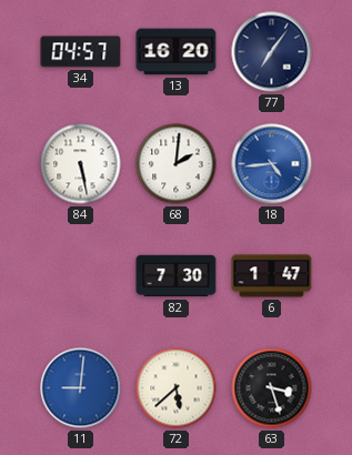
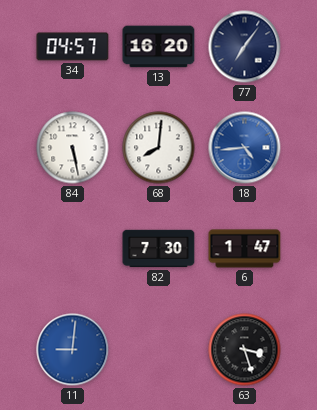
68: 2:01 -> 8:01
72: 5:38 -> none
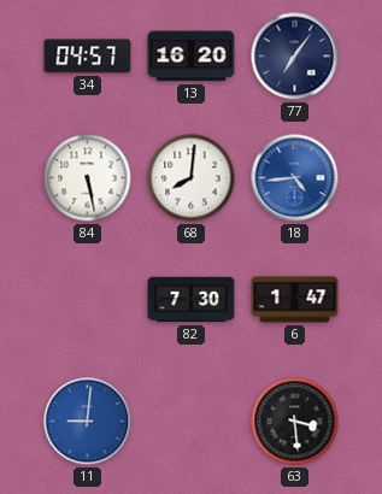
63: 3:27 -> 3:29
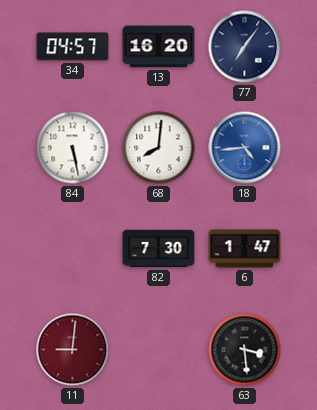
11 dial: blue -> burgundy
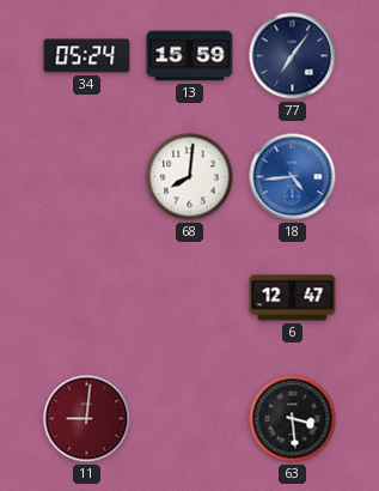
34: 04:57 -> 05:24
13: 16:20 -> 15:59
84: 5:28 -> none
82: 7:30 -> none
6: 1:47 -> 12:47
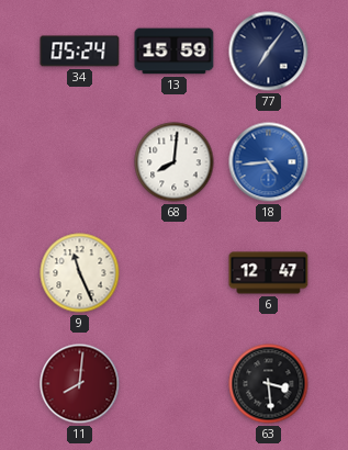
9: none -> 11:26
11: 9:01 -> 8:01
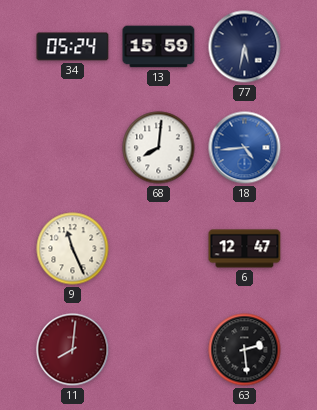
77: 7:06 -> 5:32
63: 3:29 -> 2:29
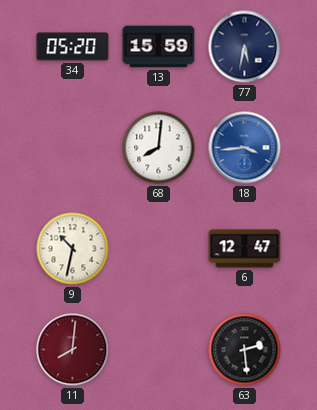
34: 05:24 -> 05:20
18: 4:44 -> 3:44
9: 11:26 -> 10:32
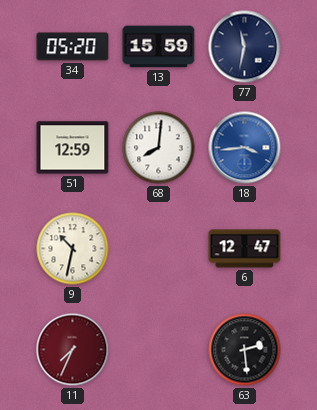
77: 5:32 -> 11:32
51: none -> 12:59
11: 8:01 -> 7:34
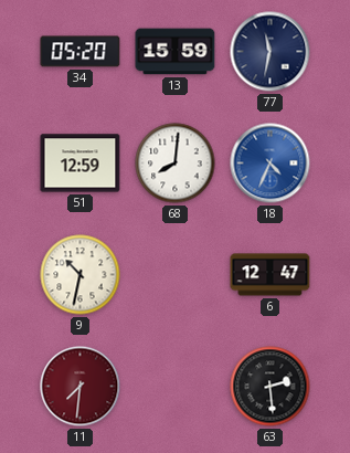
18: 3:44 -> 4:34
11: 7:34 -> 7:31
